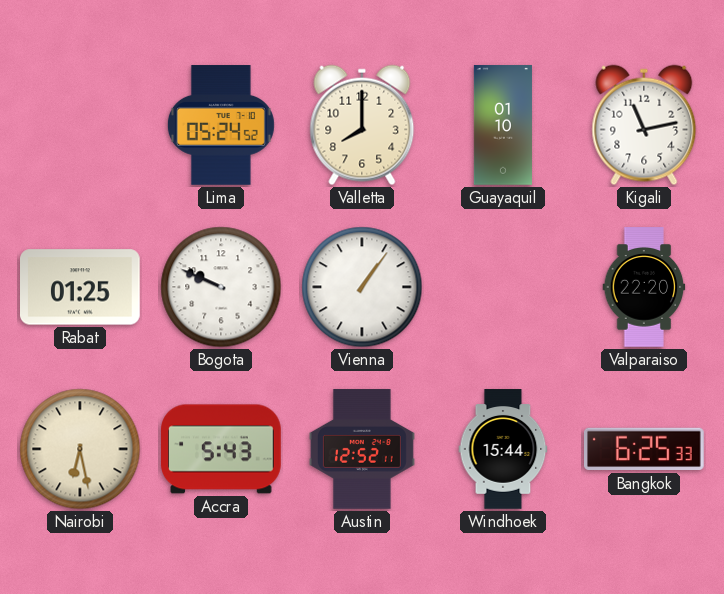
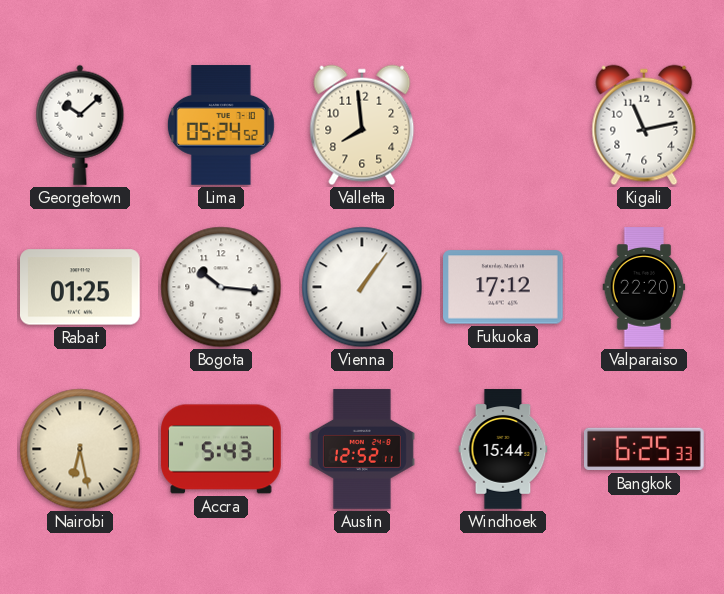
Georgetown: none -> 10:08
Valletta: 8:00 -> 7:59
Guayaquil: 01:10 -> none
Bogota: 9:49 -> 10:16
Fukuoka: none -> 17:12
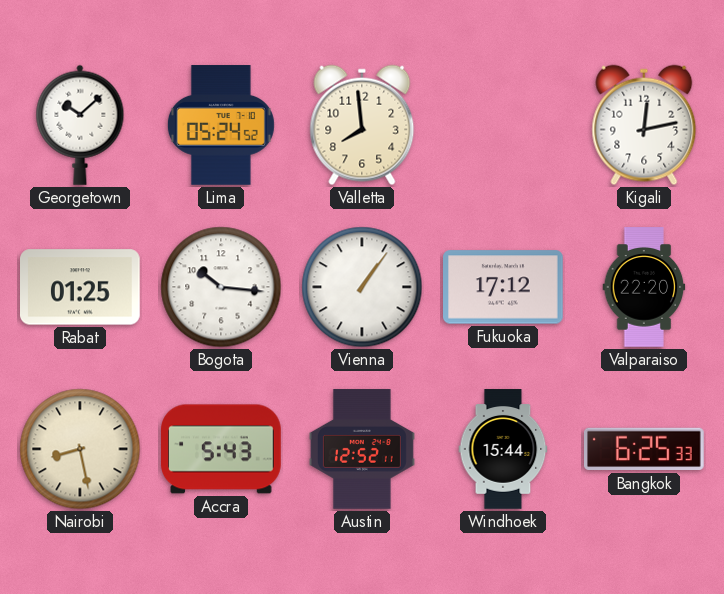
Kigali: 11:13 -> 12:13
Nairobi: 6:28 -> 8:28
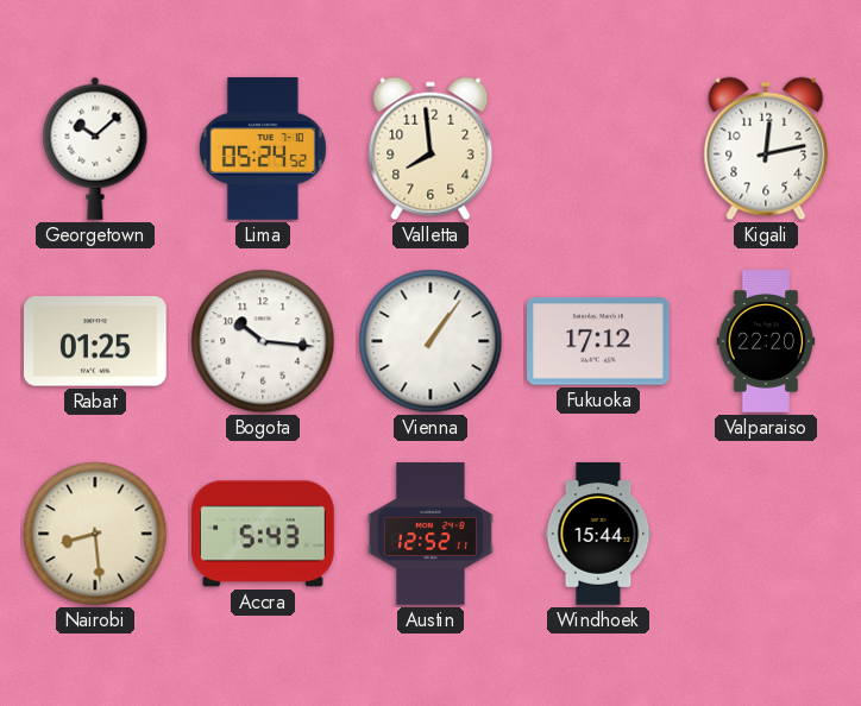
Nairobi: 8:28 -> 8:29
Bangkok: 6:25 -> none
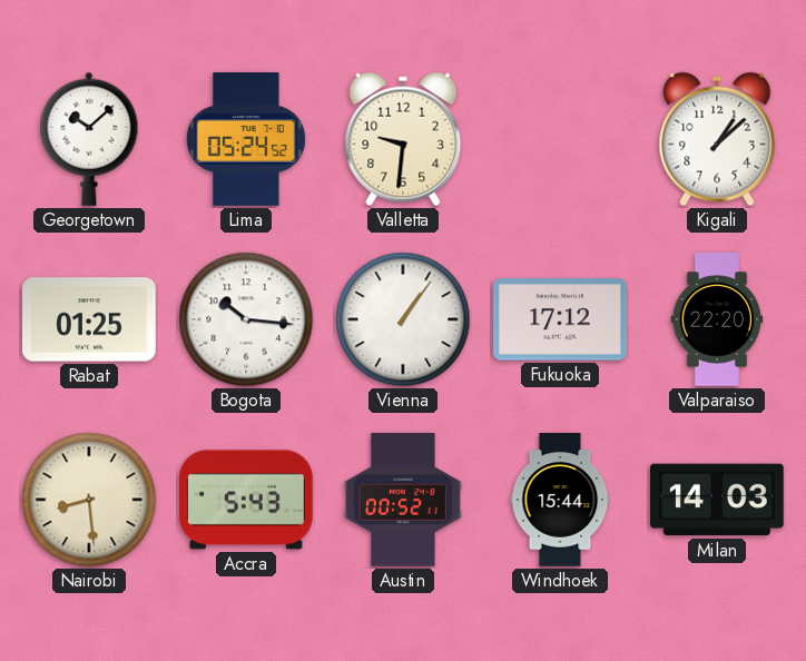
Valletta: 7:59 -> 9:31
Kigali: 12:13 -> 1:08
Austin: 12:52 -> 00:52
Milan: none -> 14:03
